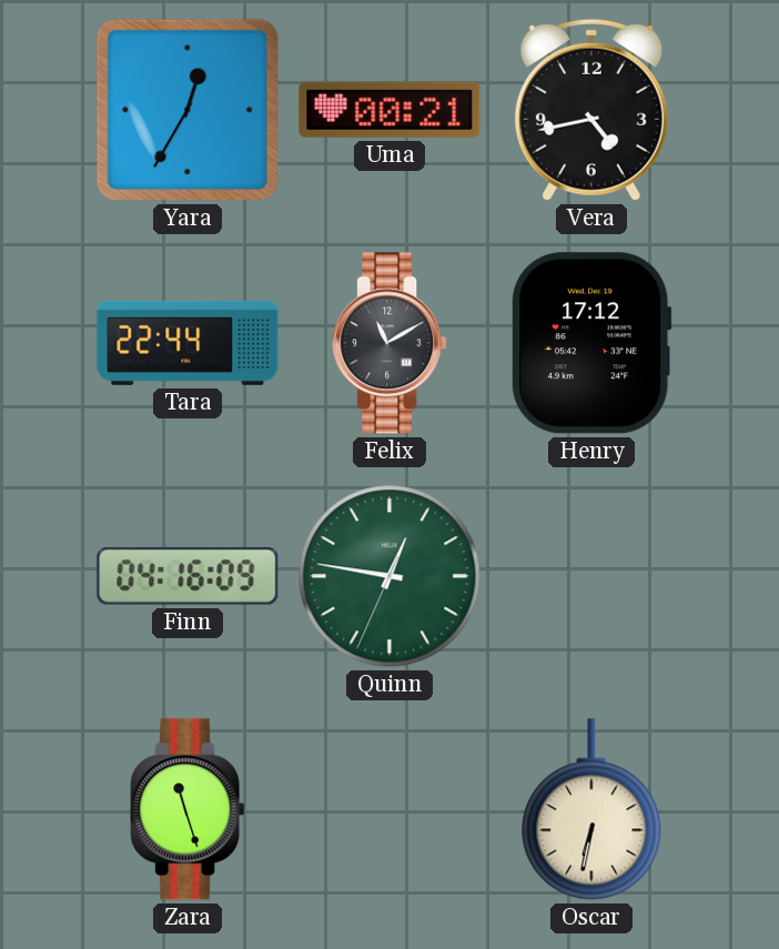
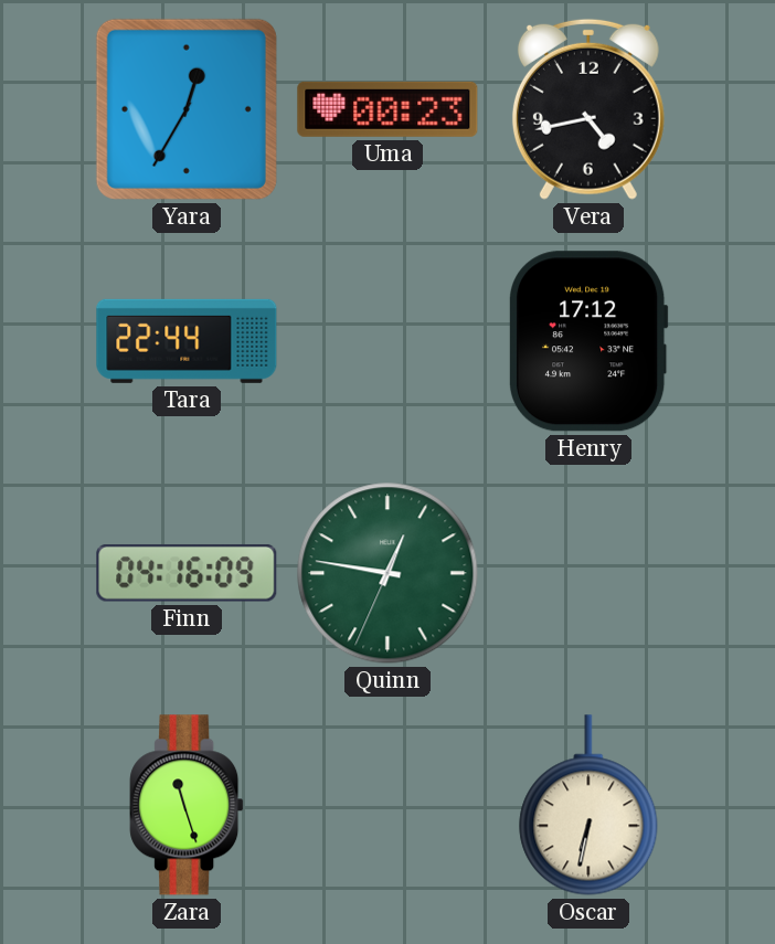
Uma: 00:21 -> 00:23
Felix: 11:10 -> none
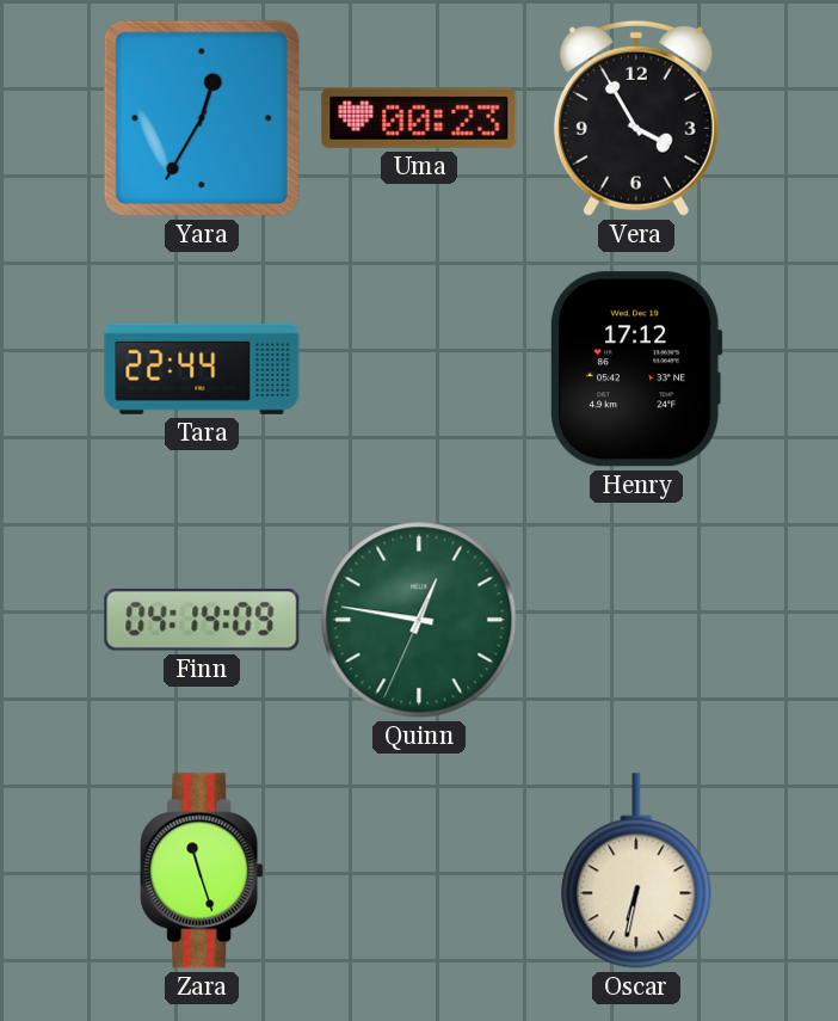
Vera: 4:43 -> 3:55
Finn: 04:16 -> 04:14
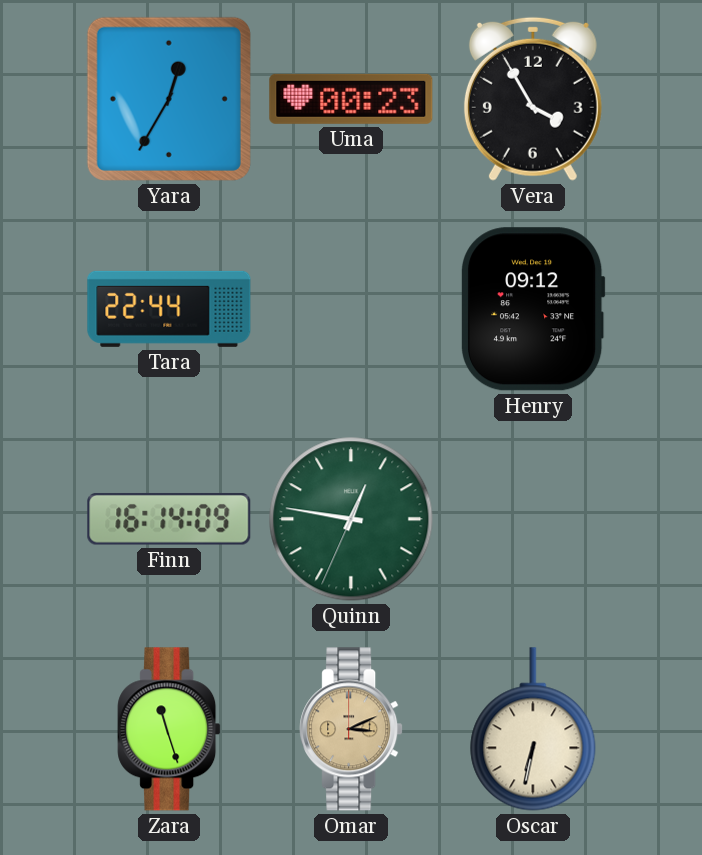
Henry: 17:12 -> 09:12
Finn: 04:14 -> 16:14
Omar: none -> 3:11
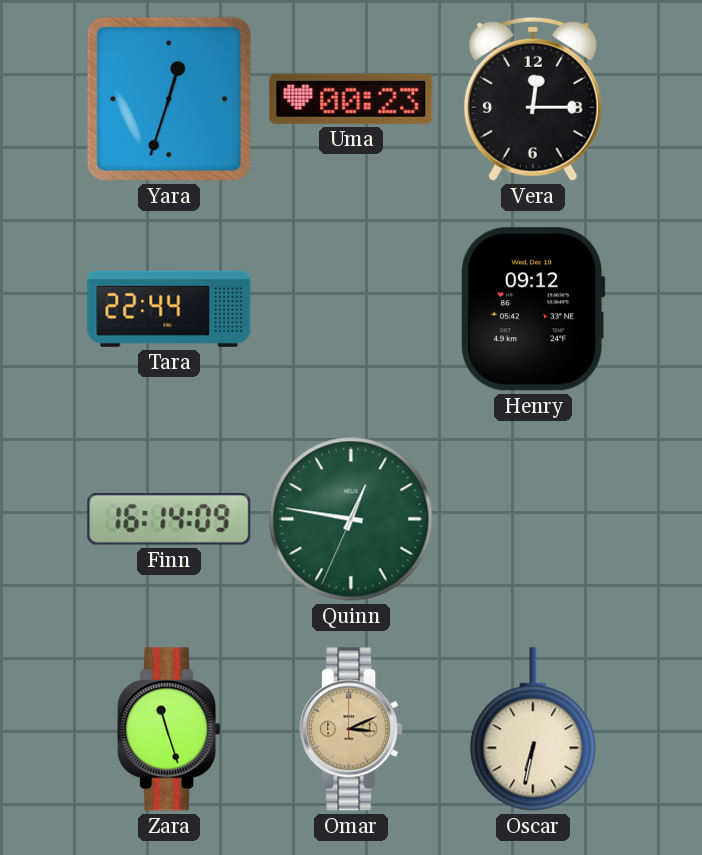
Yara: 12:35 -> 12:33
Vera: 3:55 -> 12:15
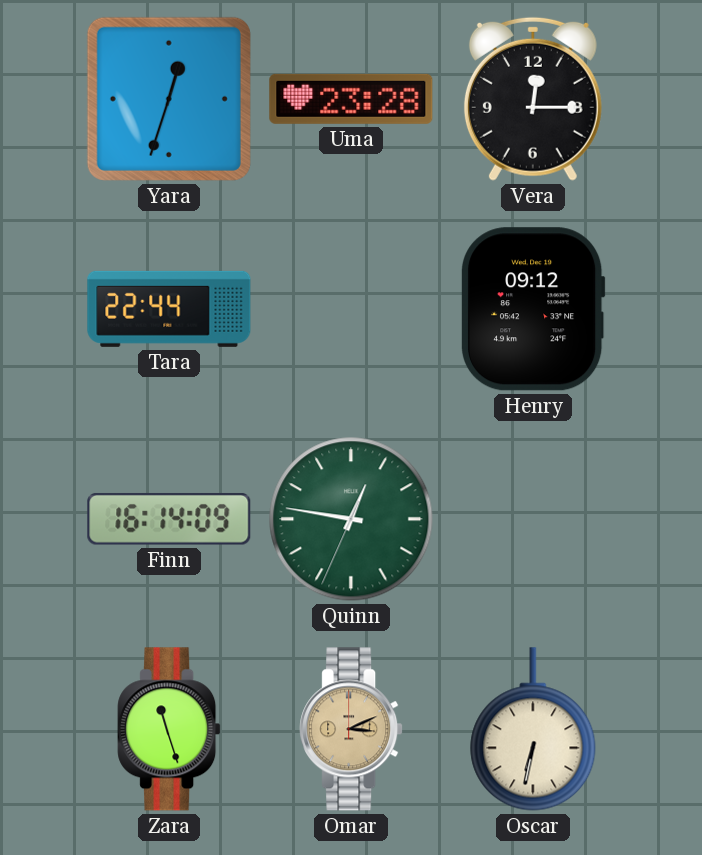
Uma: 00:23 -> 23:28
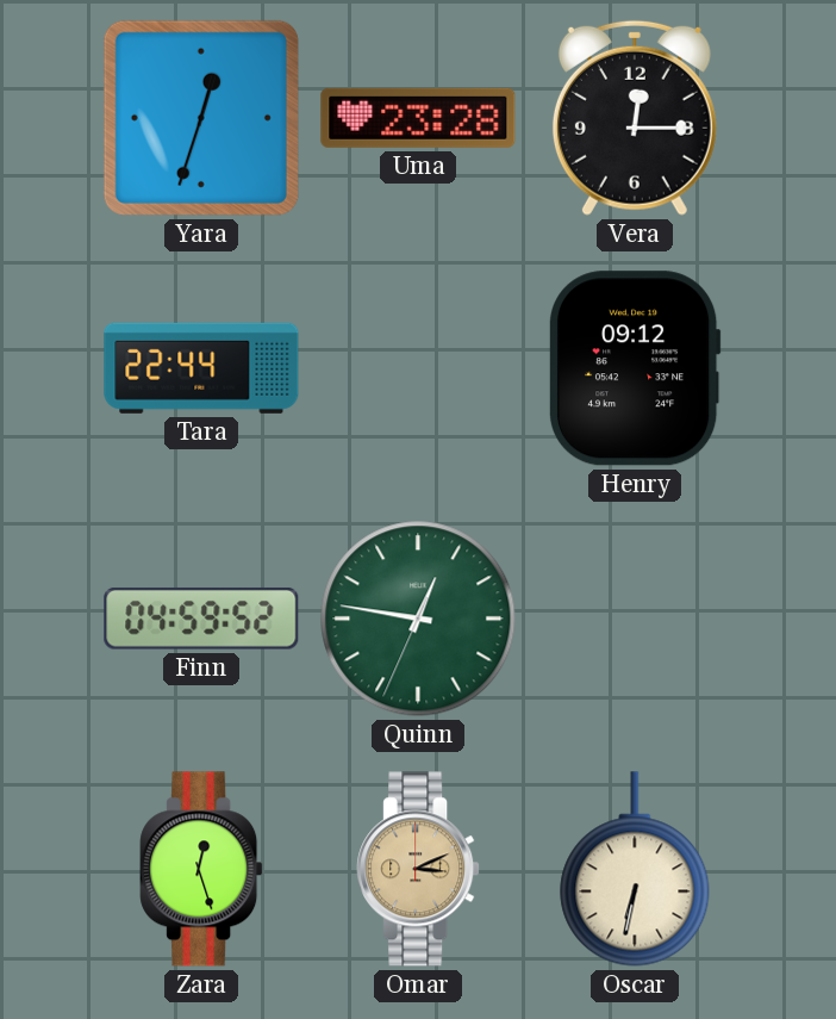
Finn: 16:14 -> 04:59
Zara: 11:27 -> 12:27
